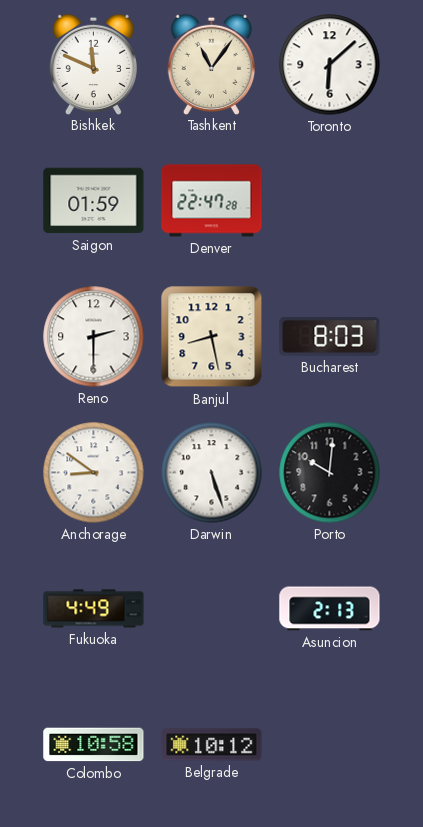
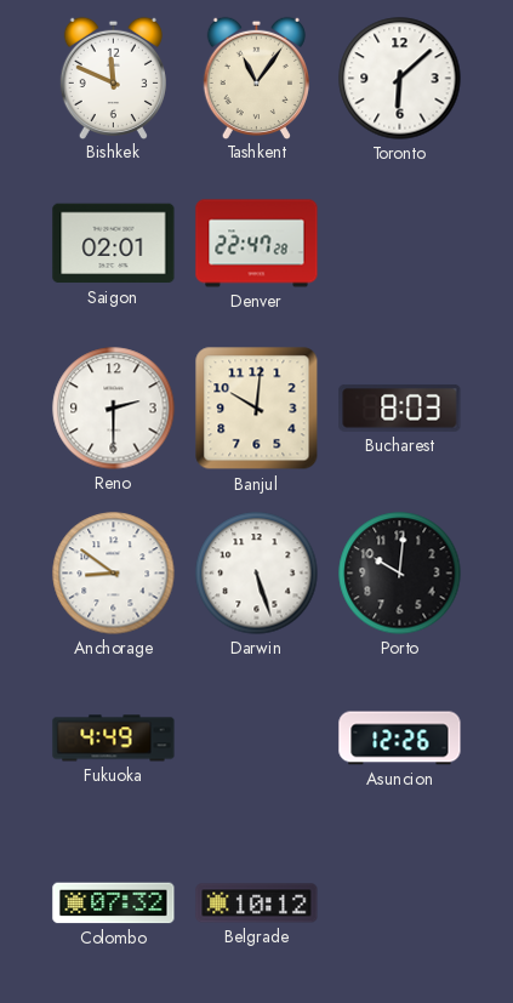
Saigon: 01:59 -> 02:01
Banjul: 8:28 -> 10:01
Asuncion: 2:13 -> 12:26
Colombo: 10:58 -> 07:32
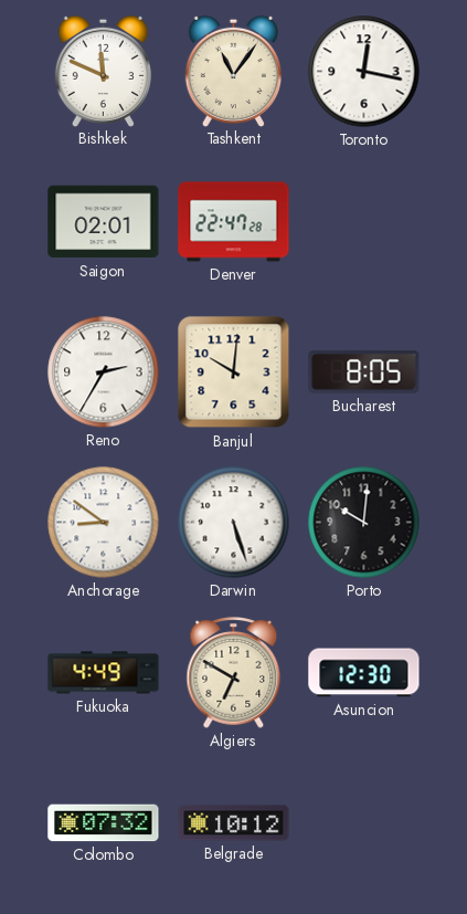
Toronto: 6:08 -> 12:17
Reno: 2:30 -> 2:35
Bucharest: 8:03 -> 8:05
Algiers: none -> 6:50
Asuncion: 12:26 -> 12:30
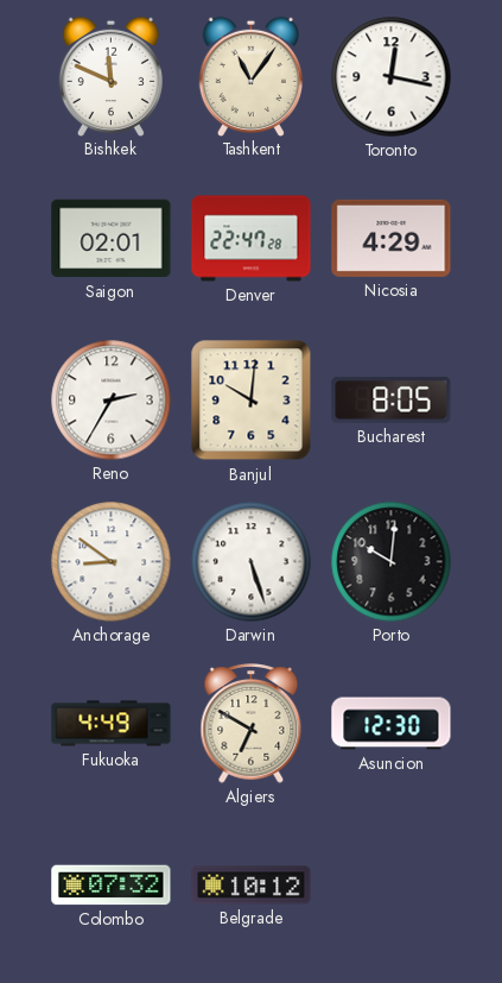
Nicosia: none -> 4:29
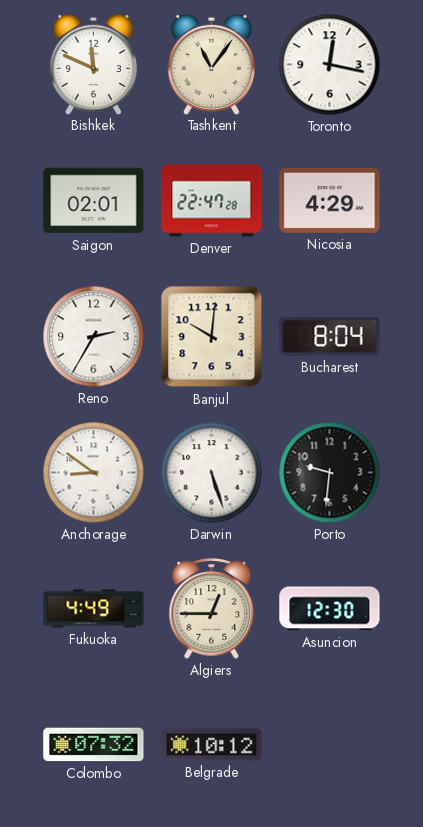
Bucharest: 8:05 -> 8:04
Porto: 10:01 -> 9:31
Algiers: 6:50 -> 12:45
